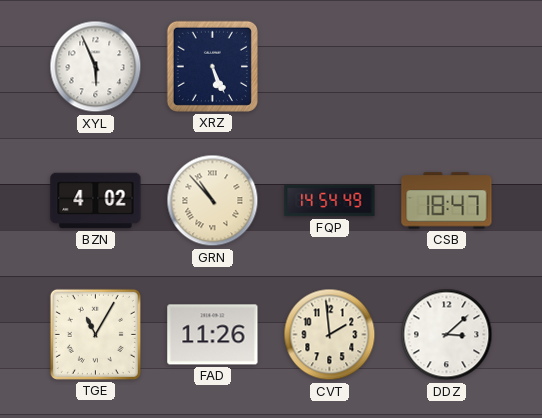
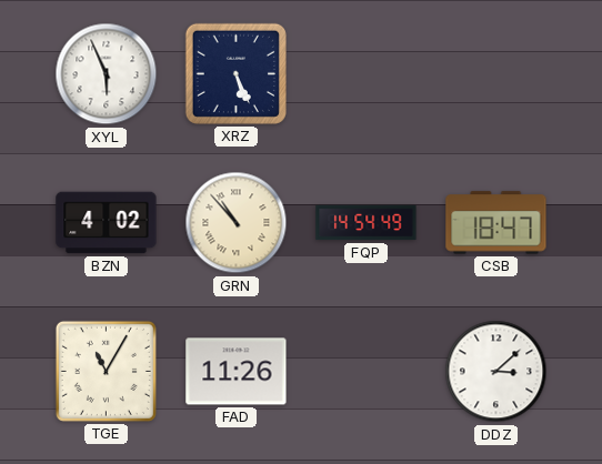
CVT: 1:59 -> none
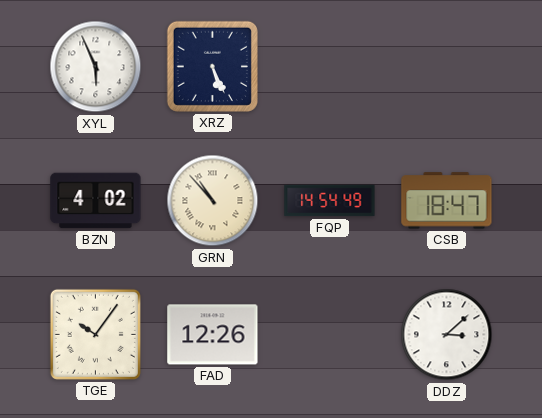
TGE: 11:05 -> 10:06
FAD: 11:26 -> 12:26
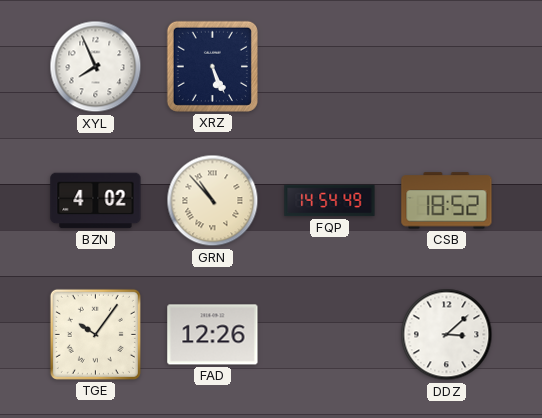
XYL: 5:56 -> 7:56
CSB: 18:47 -> 18:52
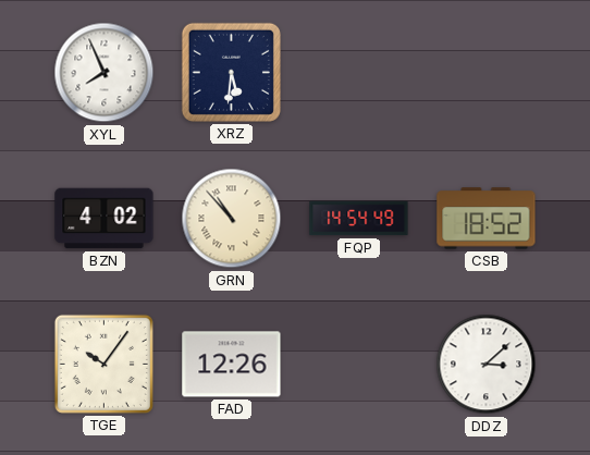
XRZ: 5:26 -> 5:31
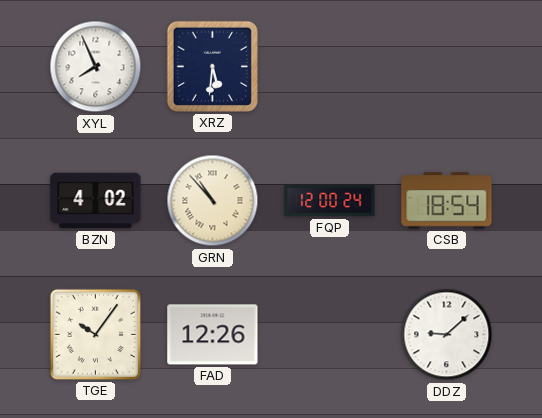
FQP: 14:54 -> 12:00
CSB: 18:52 -> 18:54
DDZ: 3:08 -> 9:08
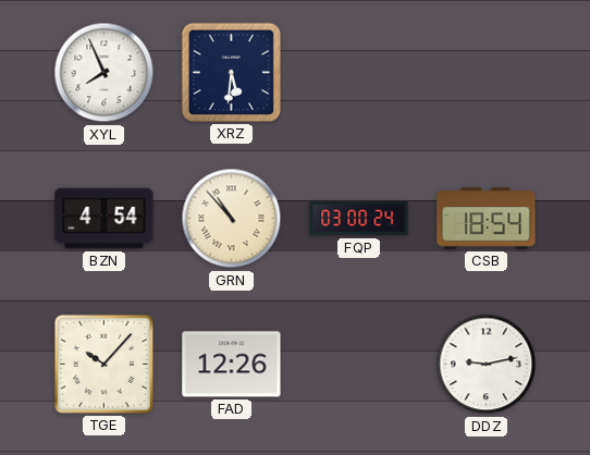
BZN: 4:02 -> 4:54
FQP: 12:00 -> 03:00
TGE: 10:06 -> 10:07
DDZ: 9:08 -> 9:13
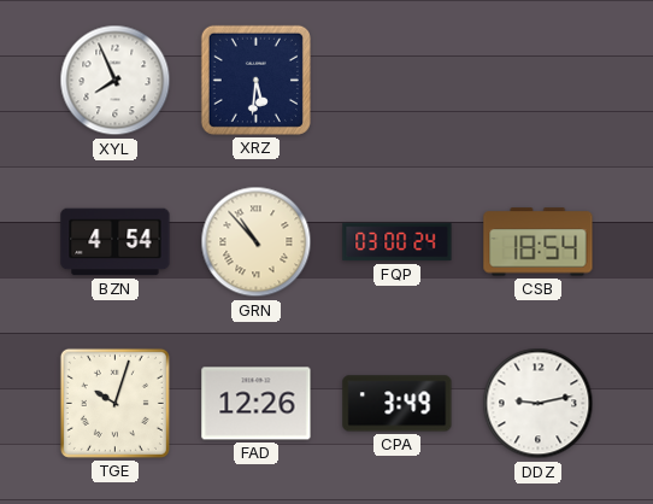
TGE: 10:07 -> 10:03
CPA: none -> 3:49
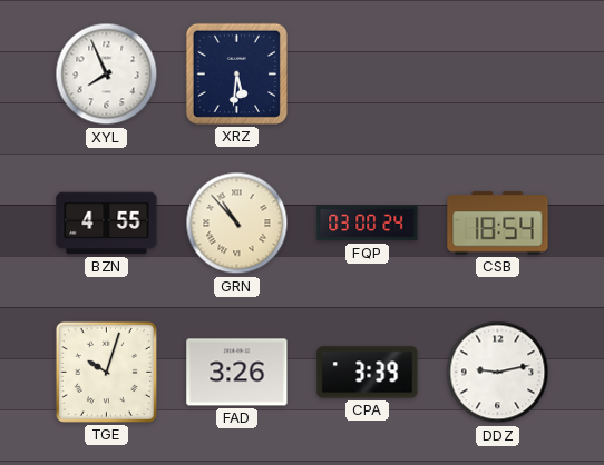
BZN: 4:54 -> 4:55
FAD: 12:26 -> 3:26
CPA: 3:49 -> 3:39
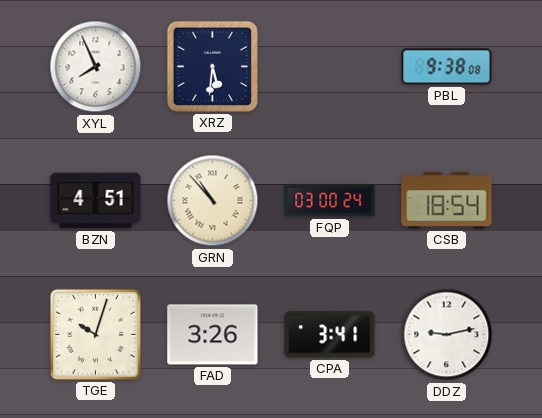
PBL: none -> 9:38
BZN: 4:55 -> 4:51
CPA: 3:39 -> 3:41
